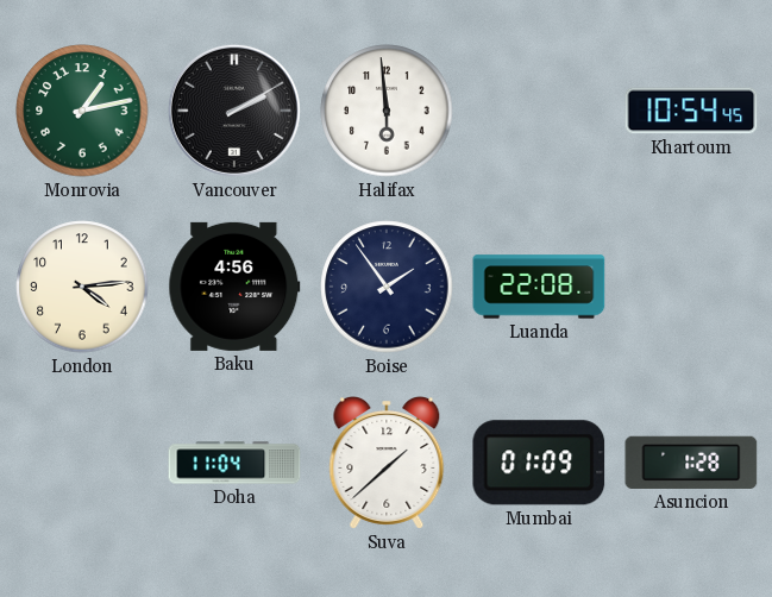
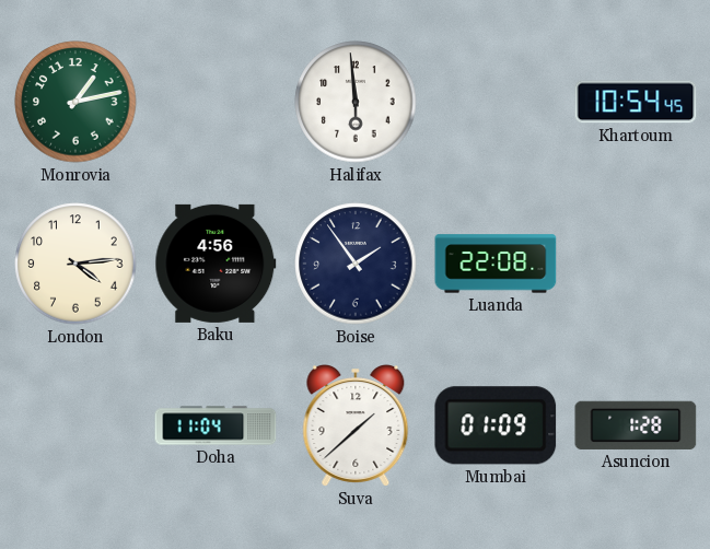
Vancouver: 2:10 -> none
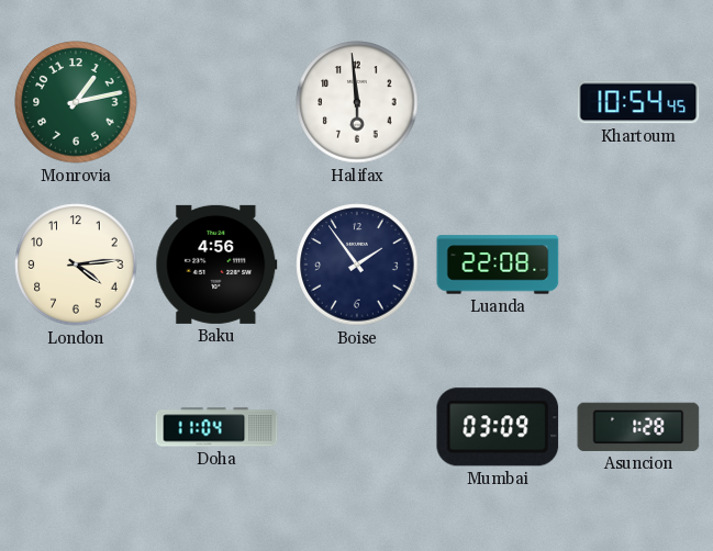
Suva: 1:38 -> none
Mumbai: 01:09 -> 03:09
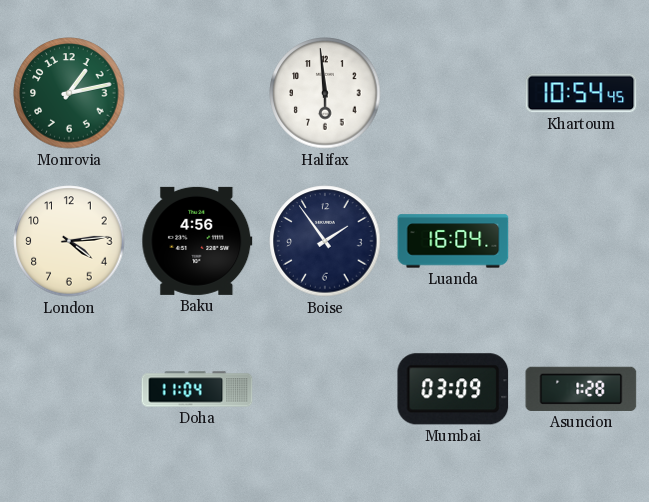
Luanda: 22:08 -> 16:04
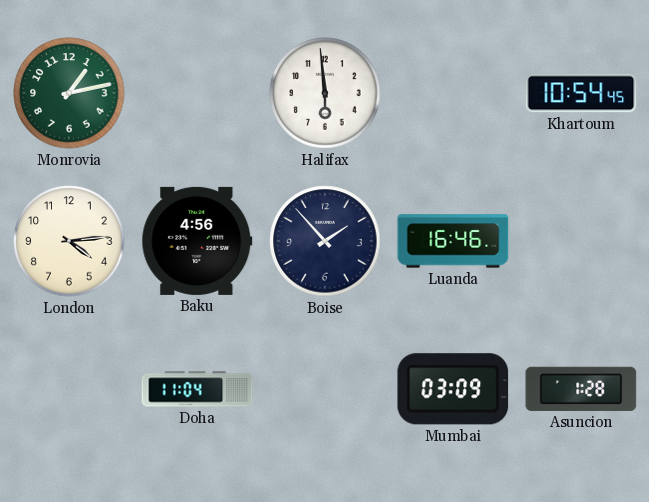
Boise: 1:54 -> 1:53
Luanda: 16:04 -> 16:46
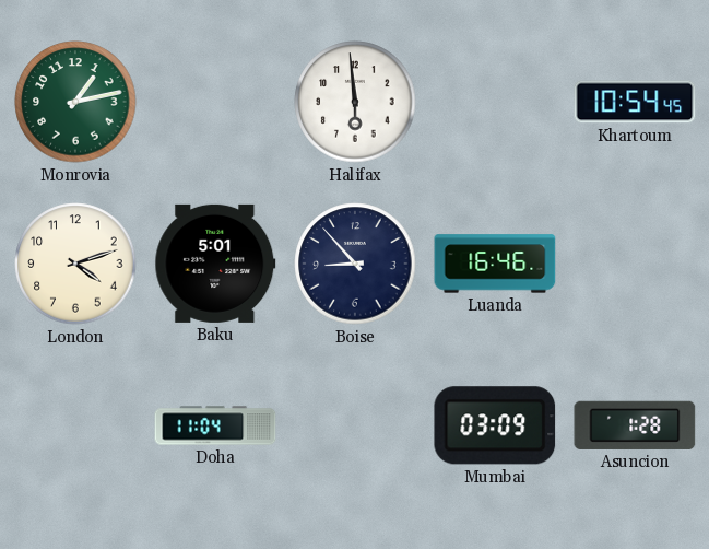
London: 4:14 -> 4:12
Baku: 4:56 -> 5:01
Boise: 1:53 -> 8:53
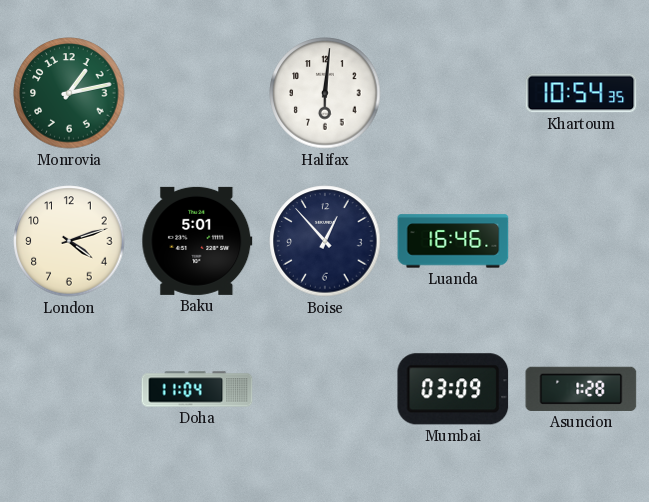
Halifax: 5:59 -> 6:01
Khartoum: 10:54:45 -> 10:54:35
Boise: 8:53 -> 12:53
